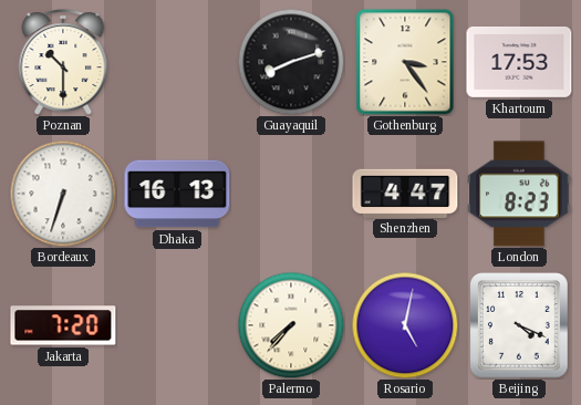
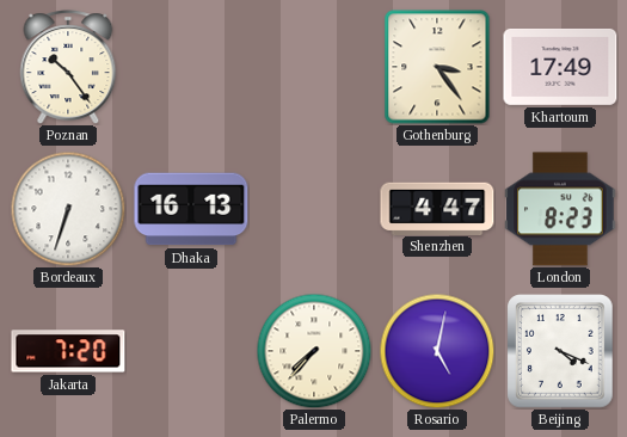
Poznan: 10:30 -> 10:24
Guayaquil: 8:12 -> none
Khartoum: 17:53 -> 17:49
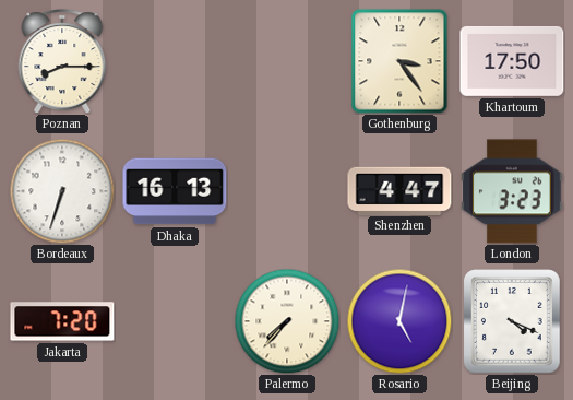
Poznan: 10:24 -> 8:15
Khartoum: 17:49 -> 17:50
London: 8:23 -> 3:23
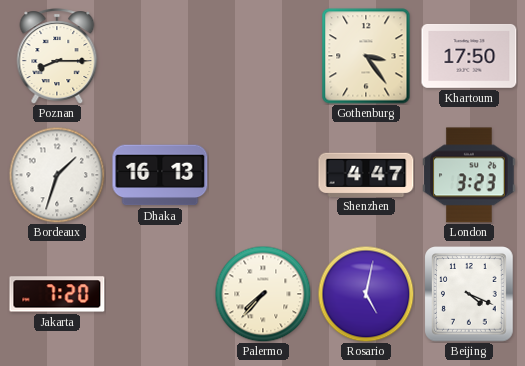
Bordeaux: 6:33 -> 1:33
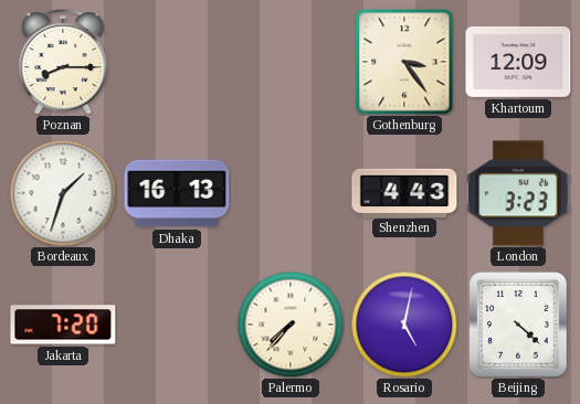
Khartoum: 17:50 -> 12:09
Shenzhen: 4:47 -> 4:43
Beijing: 4:19 -> 4:22
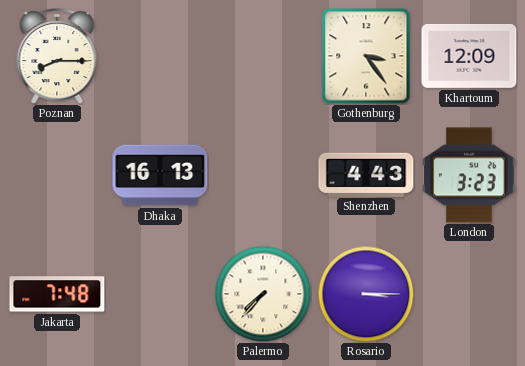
Bordeaux: 1:33 -> none
Jakarta: 7:20 -> 7:48
Rosario: 5:02 -> 3:15
Beijing: 4:22 -> none
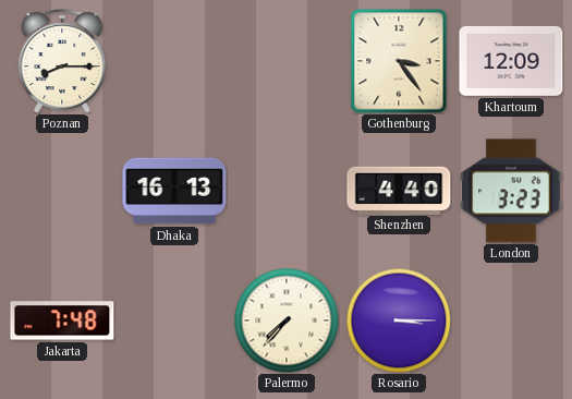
Shenzhen: 4:43 -> 4:40
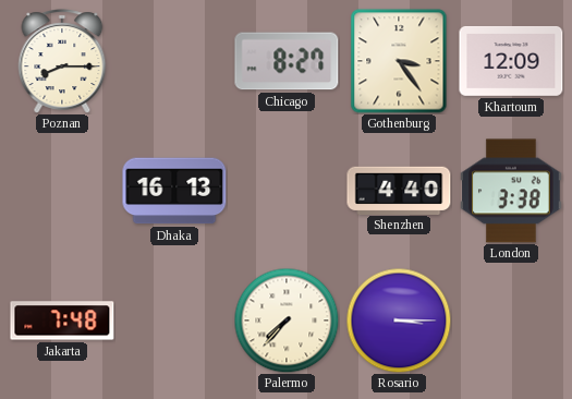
Chicago: none -> 8:27
London: 3:23 -> 3:38
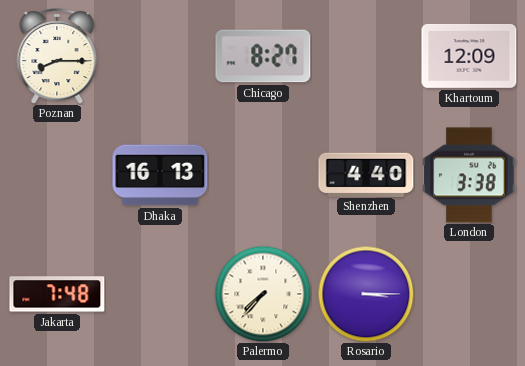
Gothenburg: 3:24 -> none
